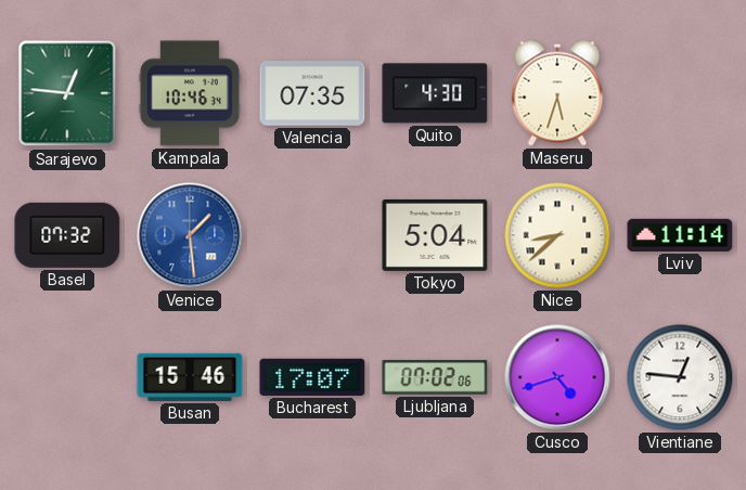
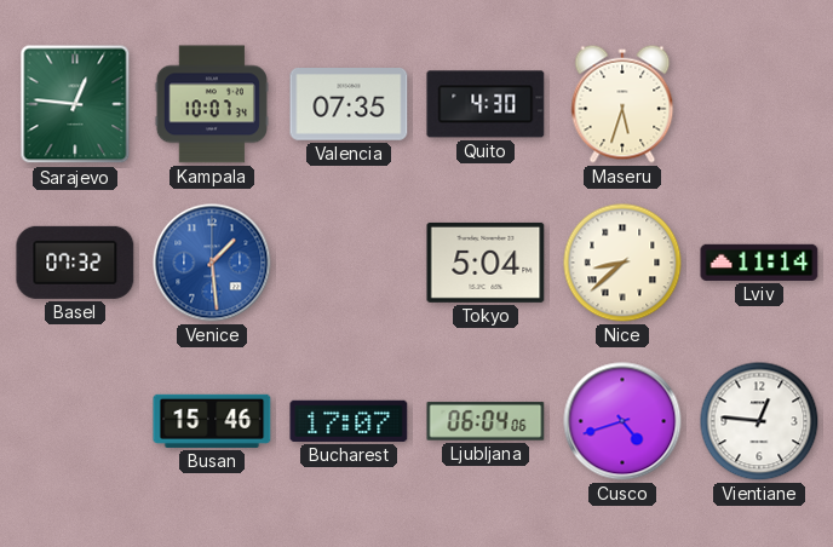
Kampala: 10:46 -> 10:07
Ljubljana: 07:02 -> 06:04
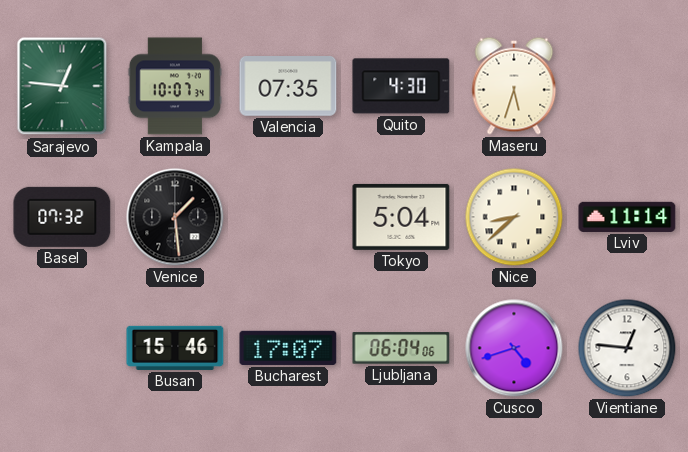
Venice dial: blue -> black
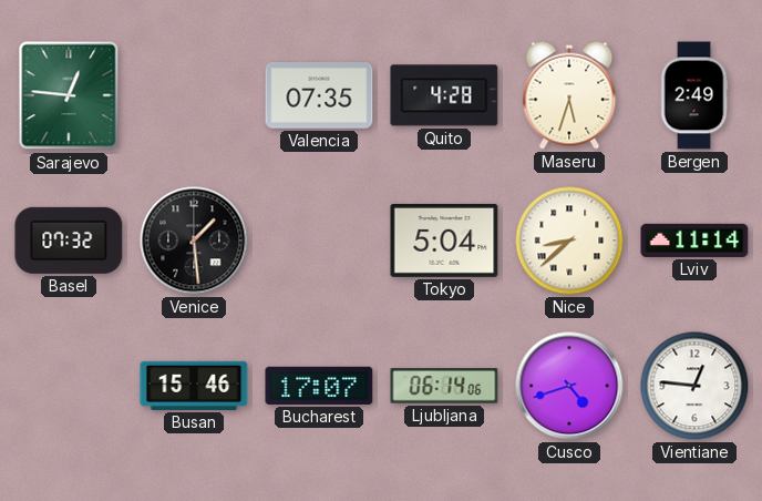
Kampala: 10:07 -> none
Quito: 4:30 -> 4:28
Bergen: none -> 2:49
Ljubljana: 06:04 -> 06:14
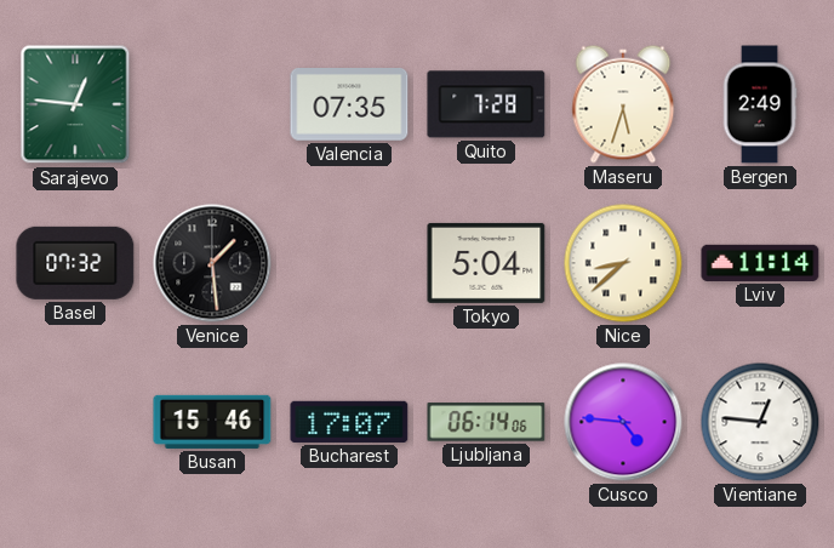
Quito: 4:28 -> 7:28
Cusco: 4:42 -> 4:46
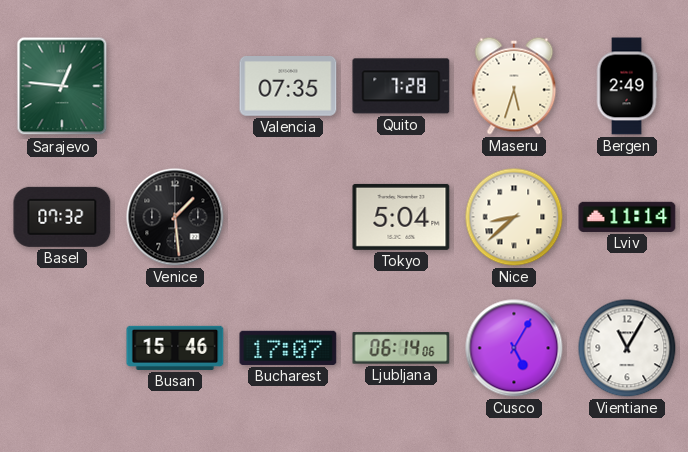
Cusco: 4:46 -> 5:05
Vientiane: 12:46 -> 11:05
